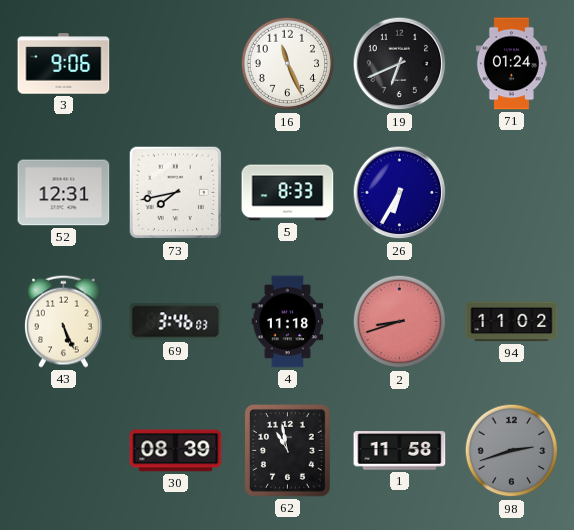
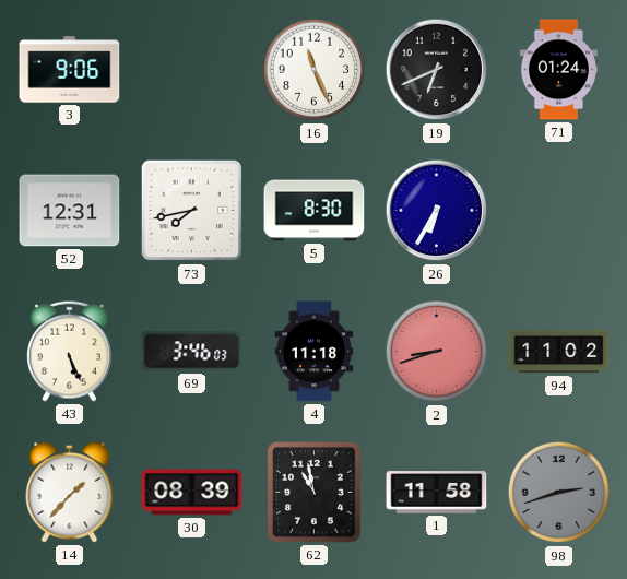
5: 8:33 -> 8:30
14: none -> 1:37
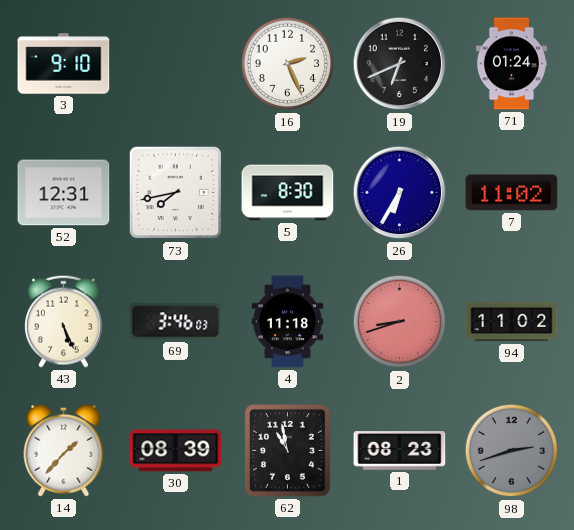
3: 9:06 -> 9:10
16: 11:26 -> 2:26
7: none -> 11:02
1: 11:58 -> 08:23
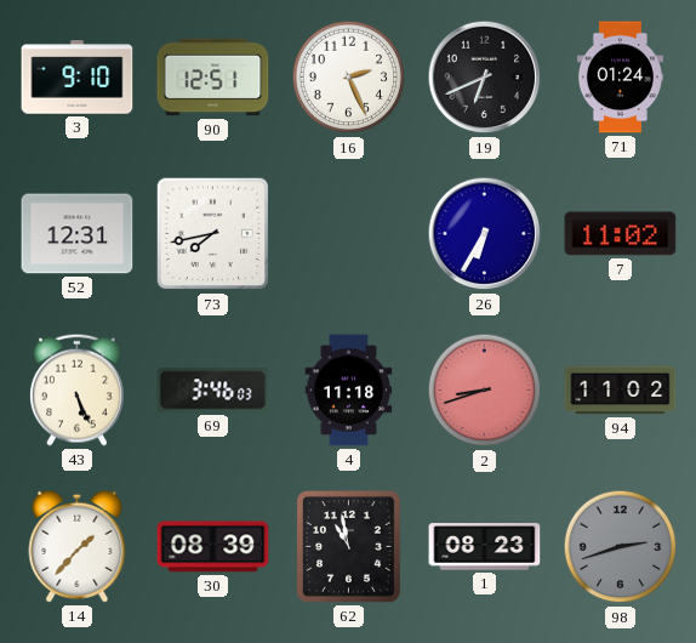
90: none -> 12:51
5: 8:30 -> none
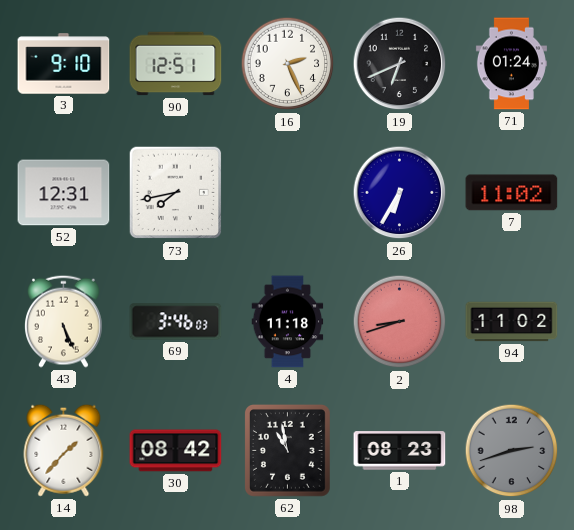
30: 08:39 -> 08:42
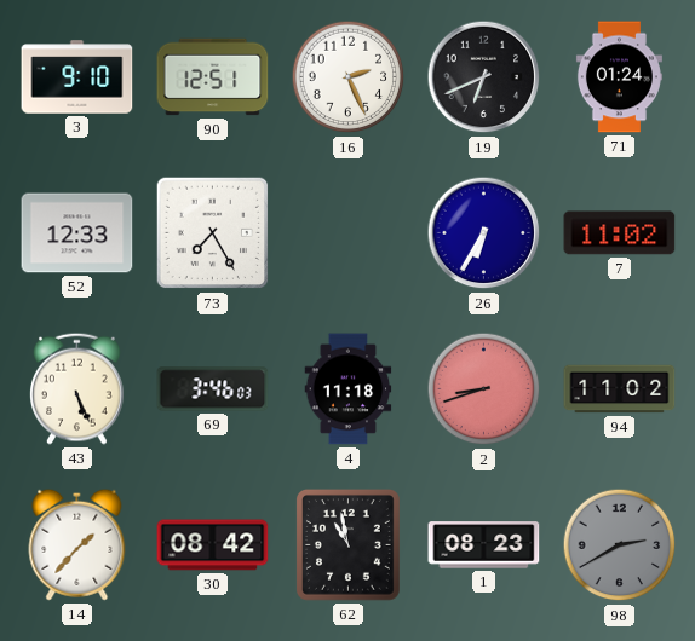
52: 12:31 -> 12:33
73: 7:43 -> 7:25
98: 2:42 -> 2:40
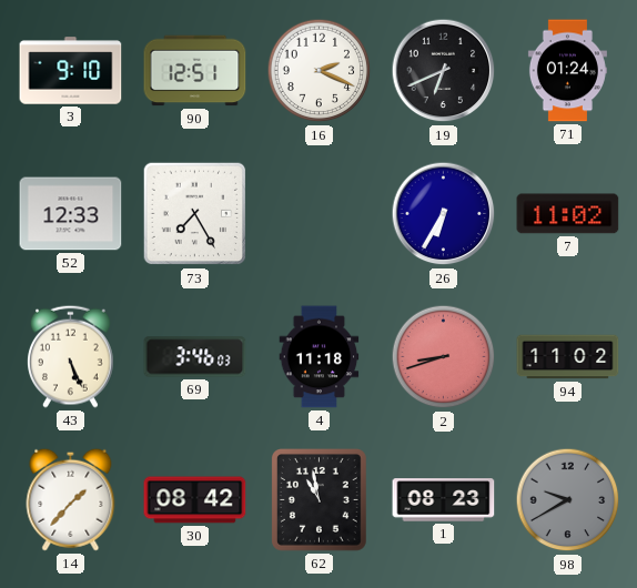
16: 2:26 -> 2:19
98: 2:40 -> 9:40
